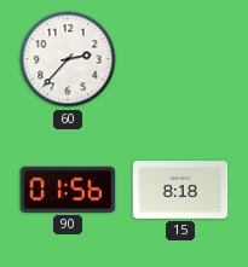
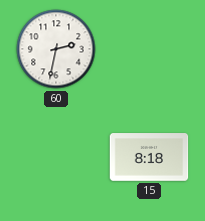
60: 2:37 -> 2:32
90: 01:56 -> none
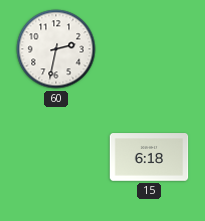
15: 8:18 -> 6:18
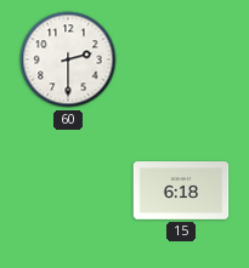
60: 2:32 -> 2:30
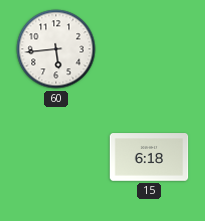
60: 2:30 -> 5:44
